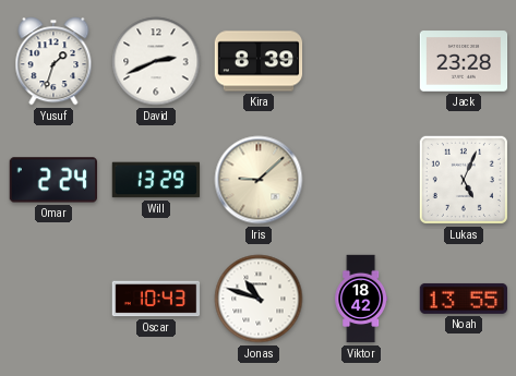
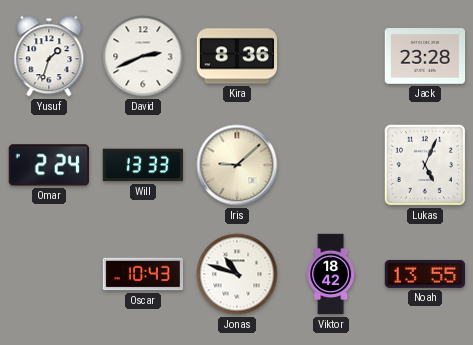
Kira: 8:39 -> 8:36
Will: 13:29 -> 13:33
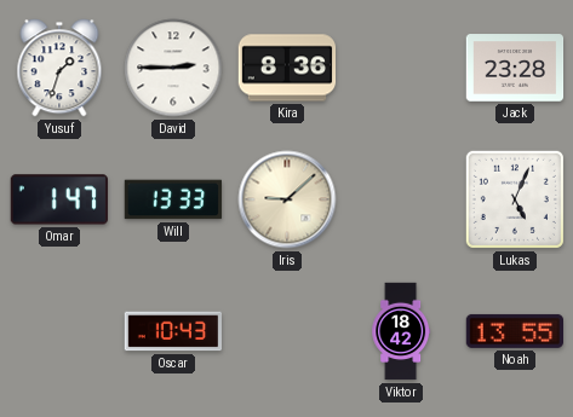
David: 2:41 -> 2:45
Omar: 2:24 -> 1:47
Jonas: 10:48 -> none
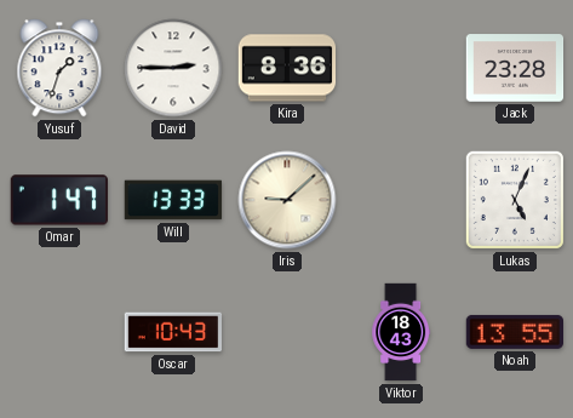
Viktor: 18:42 -> 18:43
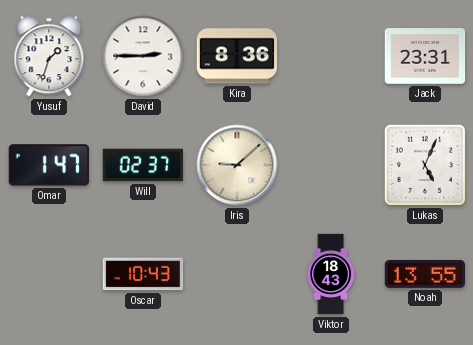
Jack: 23:28 -> 23:31
Will: 13:33 -> 02:37
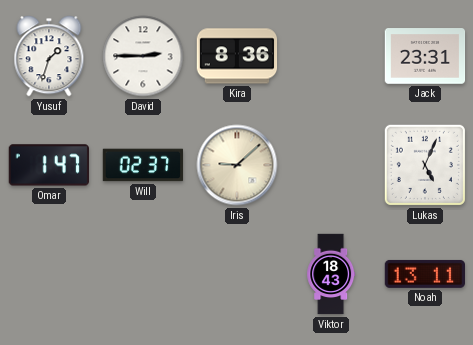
Oscar: 10:43 -> none
Noah: 13:55 -> 13:11
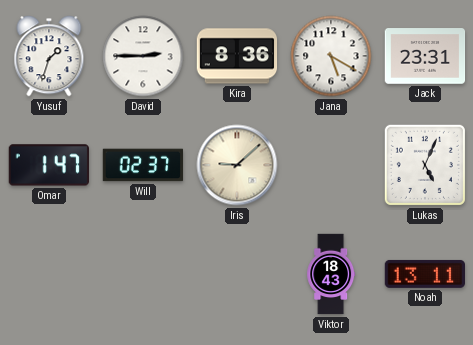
Jana: none -> 5:20
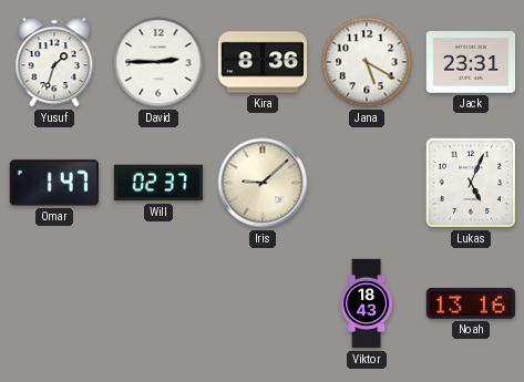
Noah: 13:11 -> 13:16
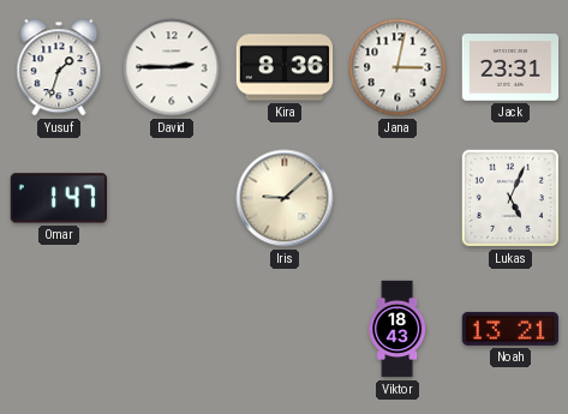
Jana: 5:20 -> 3:02
Will: 02:37 -> none
Noah: 13:16 -> 13:21
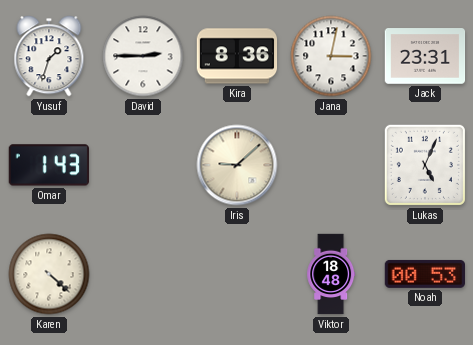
Omar: 1:47 -> 1:43
Karen: none -> 4:22
Viktor: 18:43 -> 18:48
Noah: 13:21 -> 00:53
